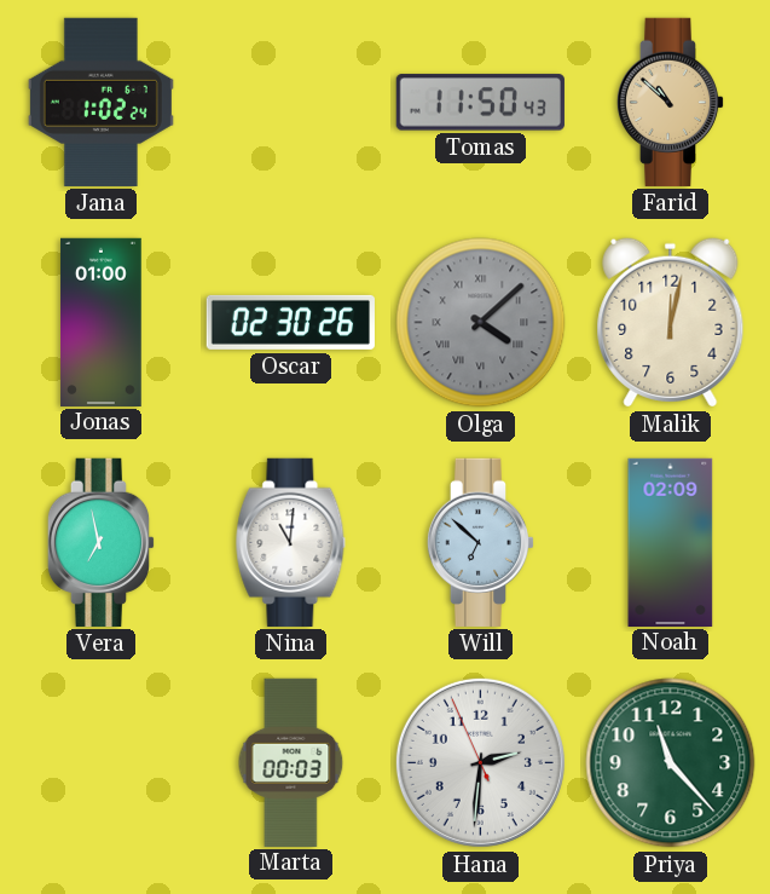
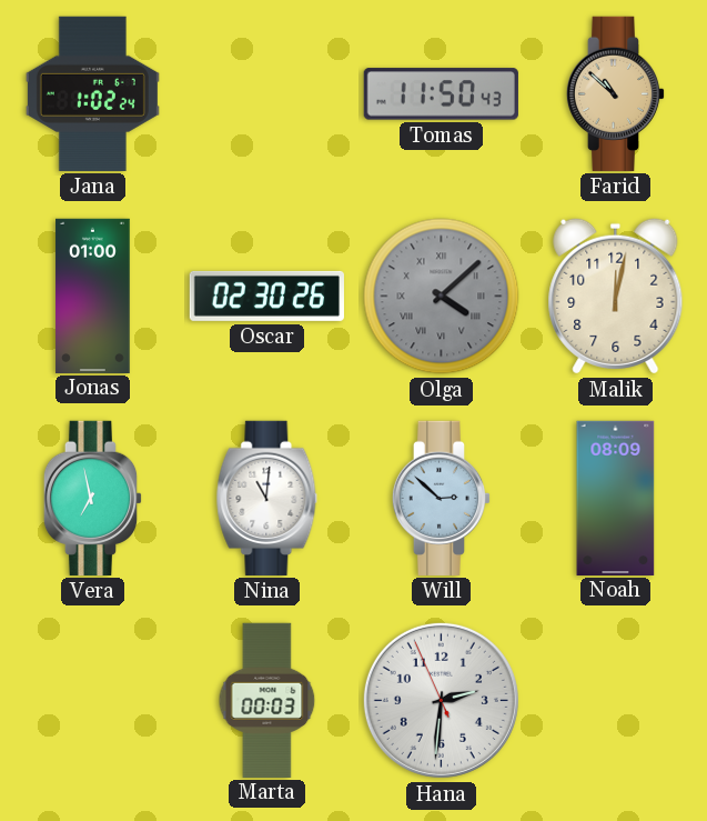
Will: 6:52 -> 2:52
Noah: 02:09 -> 08:09
Priya: 11:23 -> none
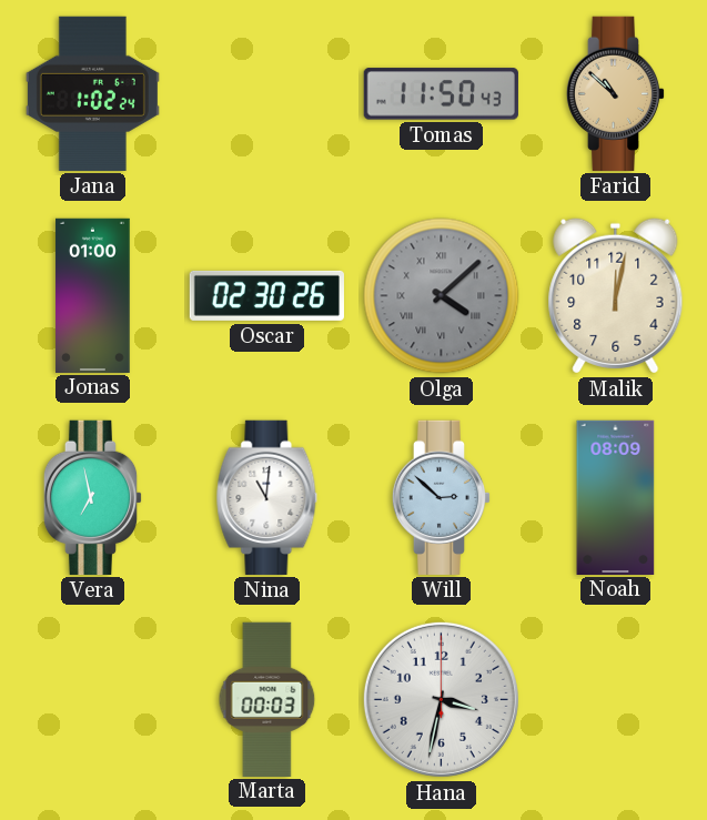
Hana: 2:30 -> 3:32
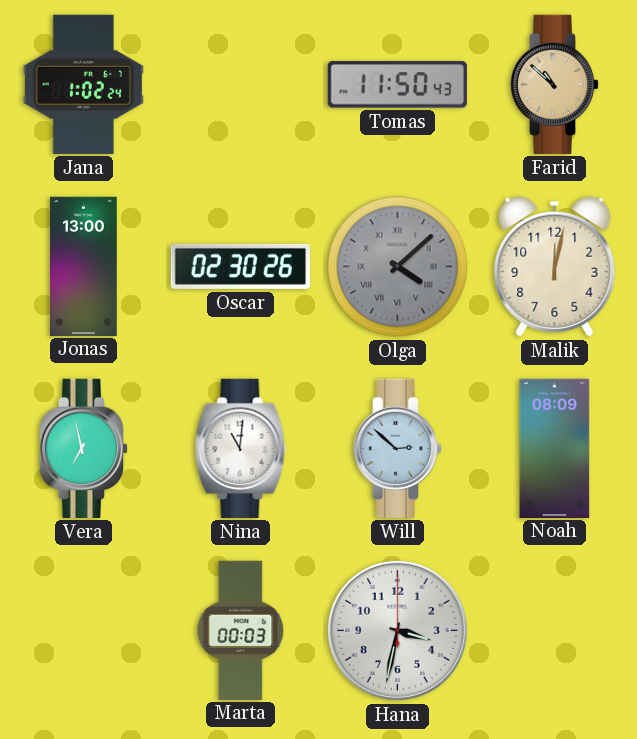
Jonas: 01:00 -> 13:00
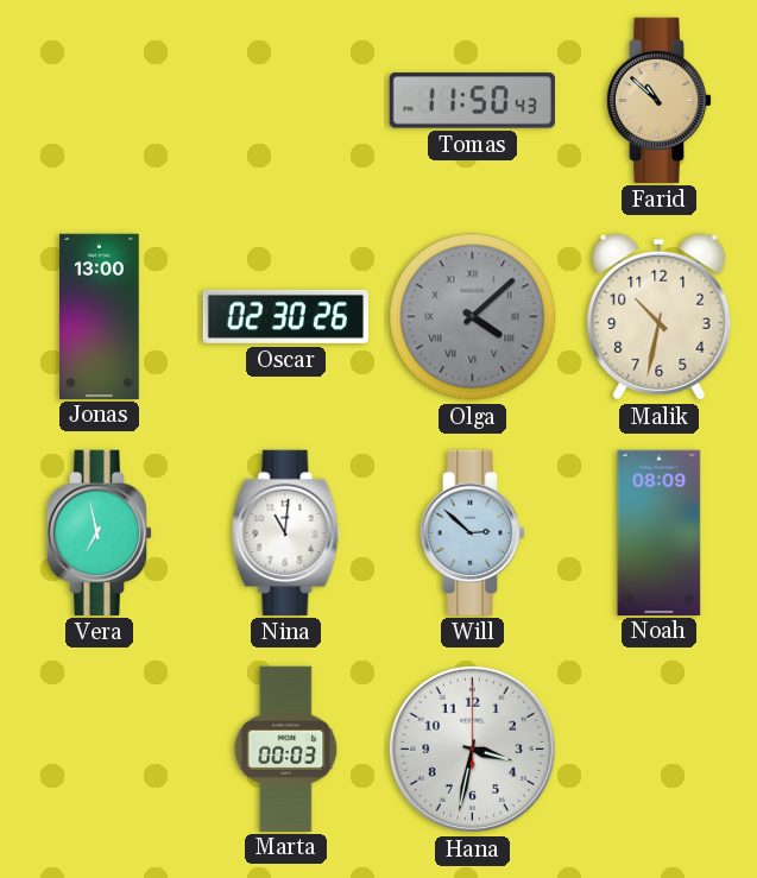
Jana: 1:02 -> none
Malik: 12:02 -> 10:32
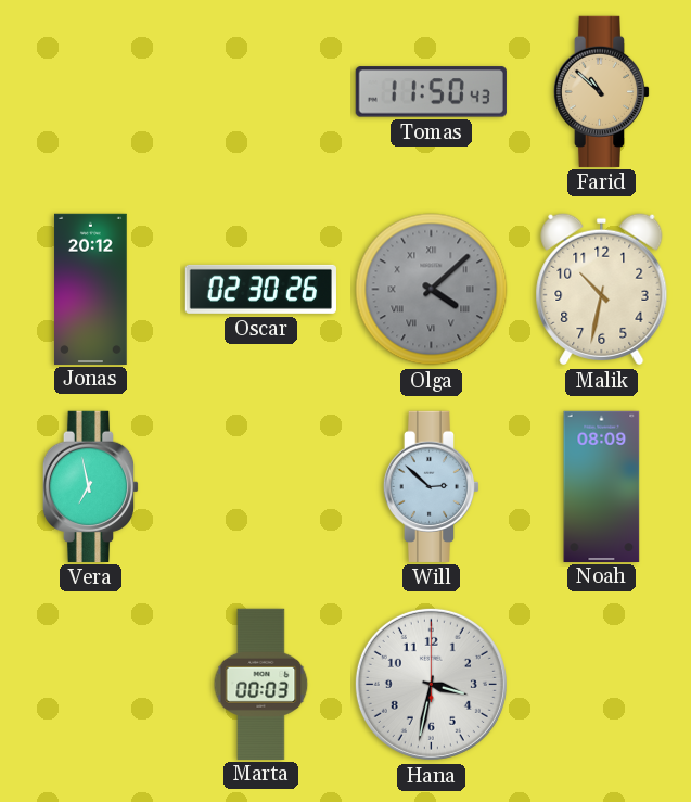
Jonas: 13:00 -> 20:12
Nina: 11:01 -> none
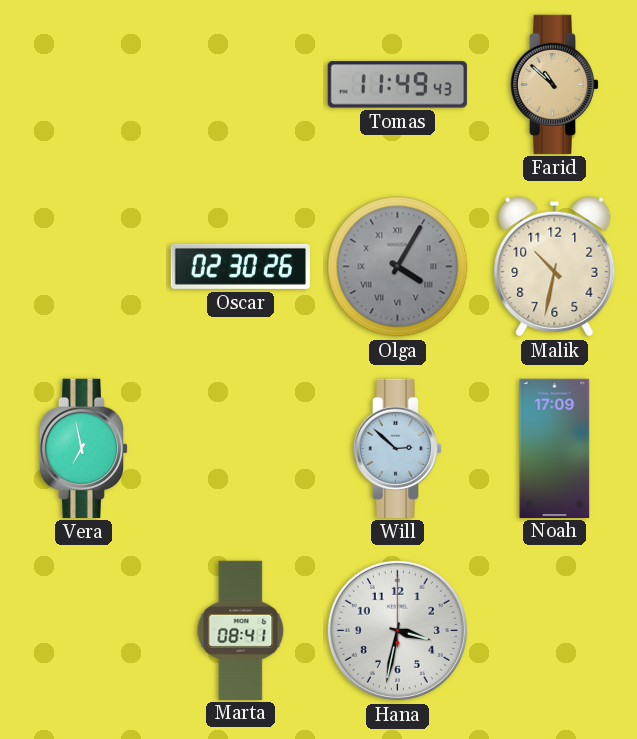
Tomas: 11:50 -> 11:49
Jonas: 20:12 -> none
Olga: 4:08 -> 4:05
Noah: 08:09 -> 17:09
Marta: 00:03 -> 08:41
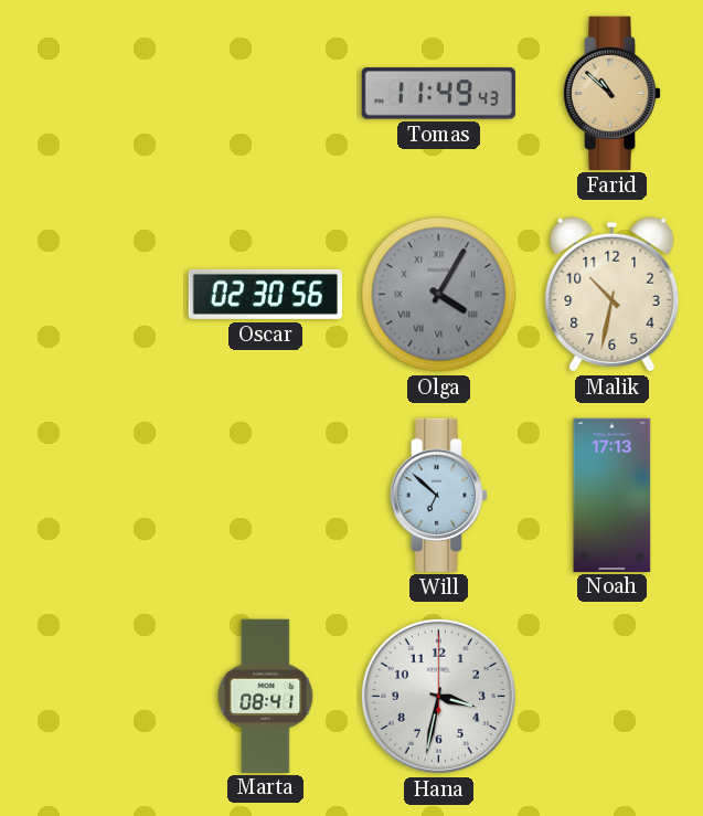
Oscar: 02:30:26 -> 02:30:56
Vera: 6:58 -> none
Will: 2:52 -> 6:52
Noah: 17:09 -> 17:13
